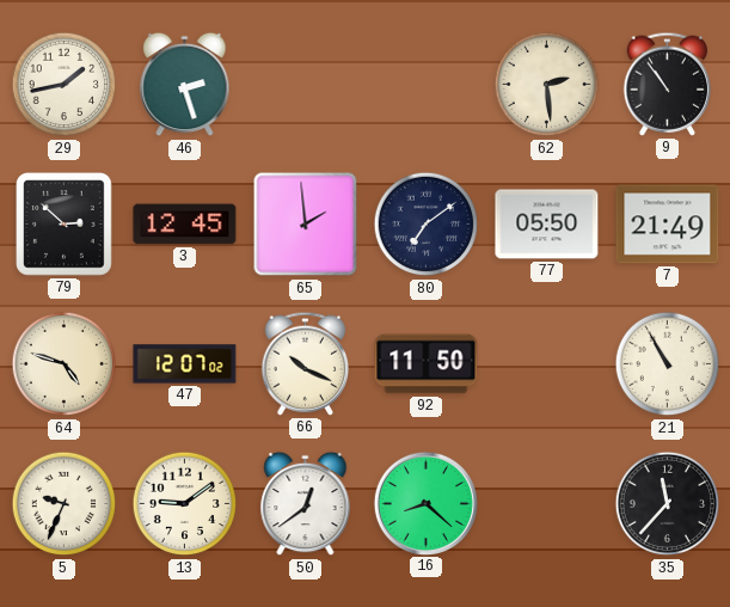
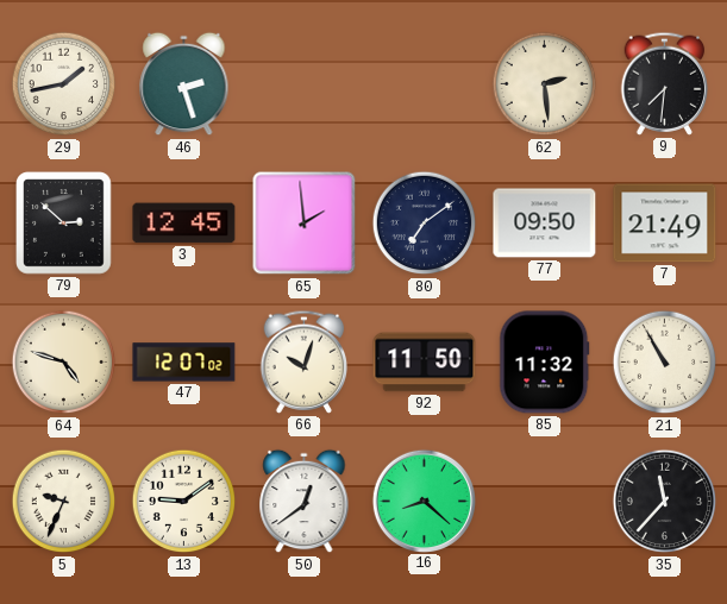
9: 10:54 -> 7:31
77: 05:50 -> 09:50
66: 10:19 -> 10:03
85: none -> 11:32
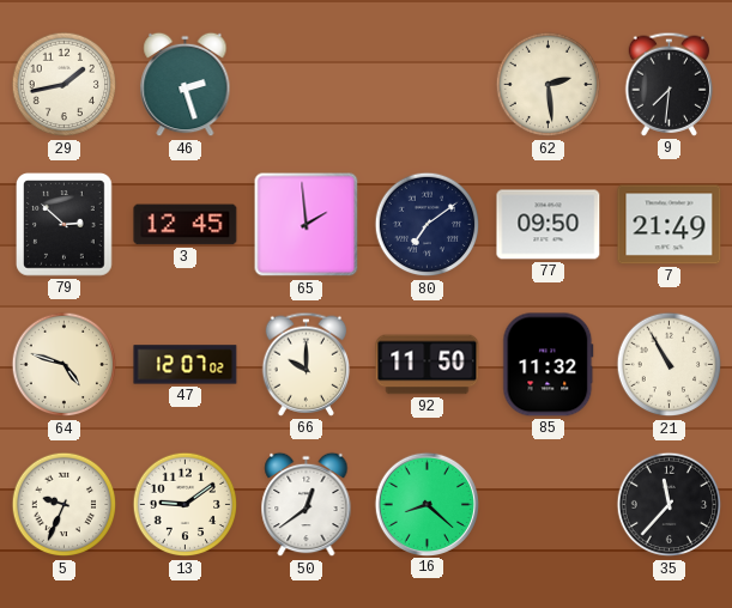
66: 10:03 -> 10:00
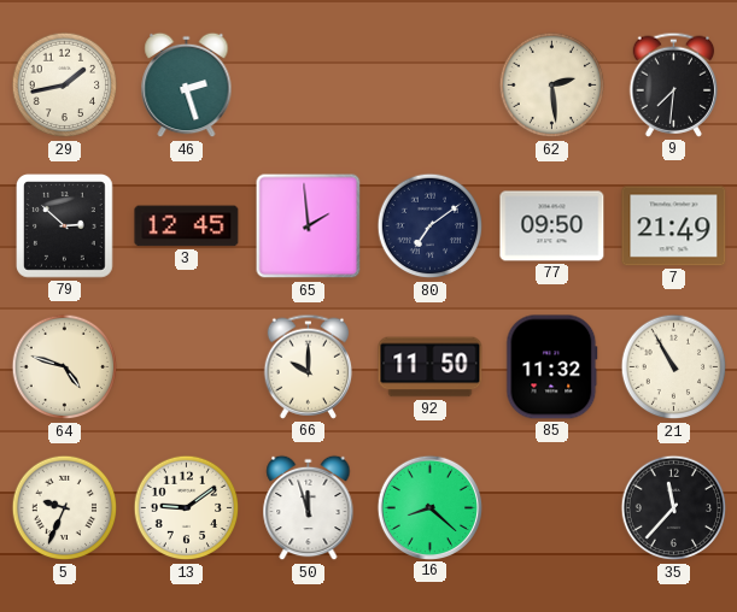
47: 12:07 -> none
50: 12:39 -> 11:57
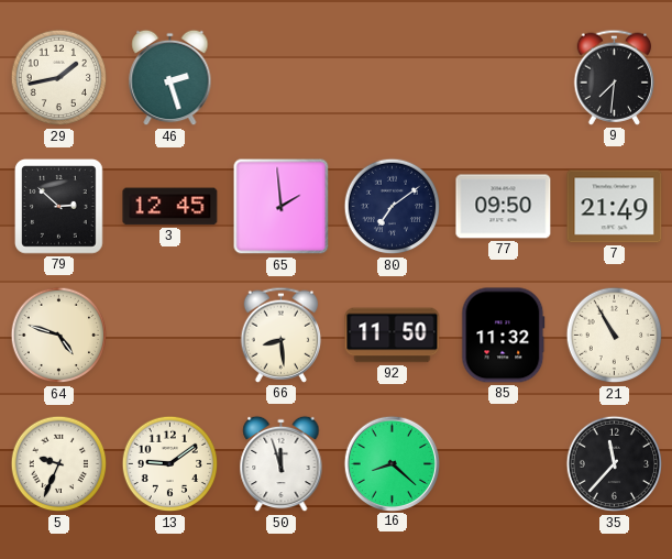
62: 2:29 -> none
66: 10:00 -> 8:29
